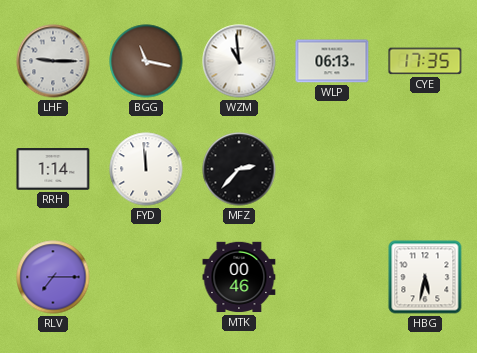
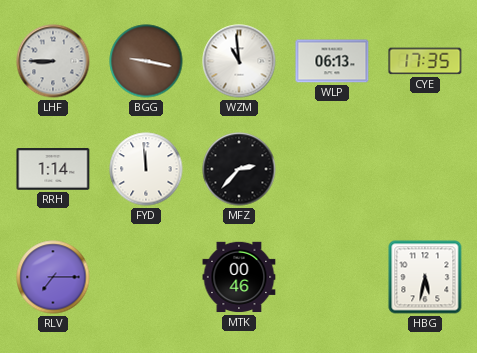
LHF: 9:15 -> 8:45
BGG: 11:17 -> 9:17
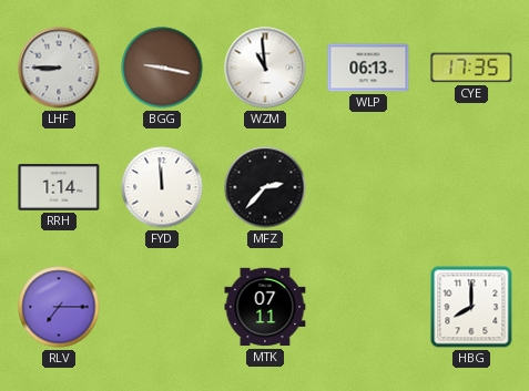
MTK: 00:46 -> 07:11
HBG: 5:32 -> 8:00
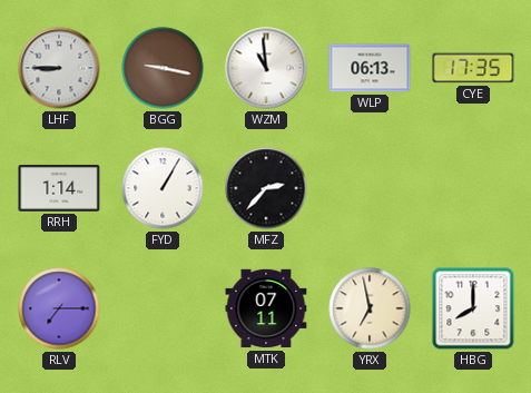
FYD: 11:59 -> 1:05
YRX: none -> 6:58
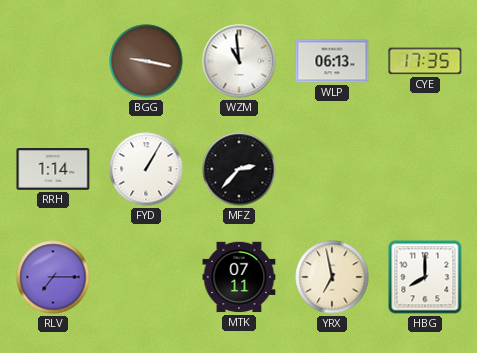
LHF: 8:45 -> none
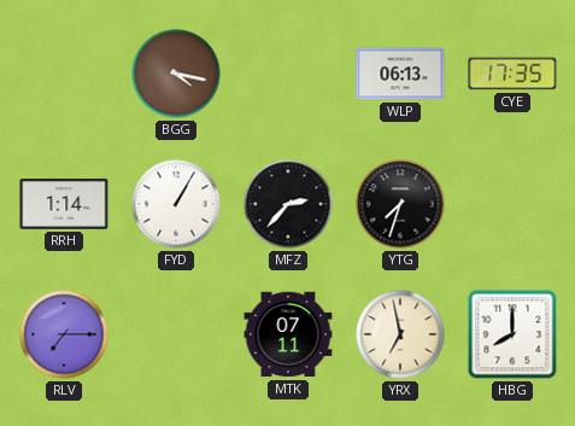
BGG: 9:17 -> 4:17
WZM: 10:59 -> none
YTG: none -> 7:33
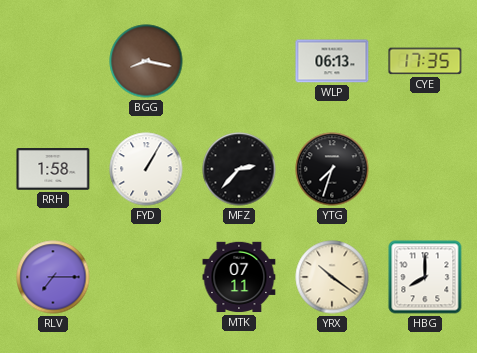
BGG: 4:17 -> 8:17
RRH: 1:14 -> 1:58
YRX: 6:58 -> 10:21
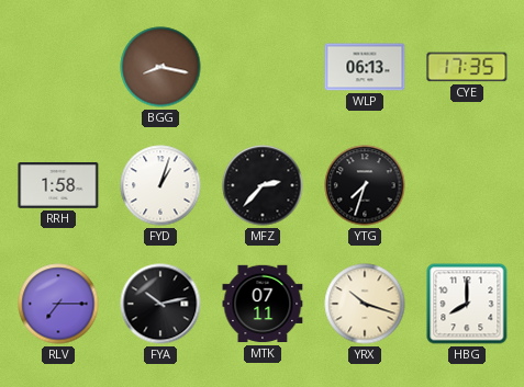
FYD: 1:05 -> 1:03
FYA: none -> 10:13
YRX: 10:21 -> 10:18
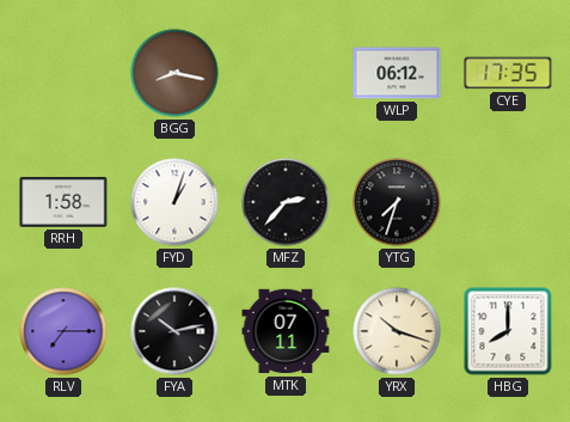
WLP: 06:13 -> 06:12
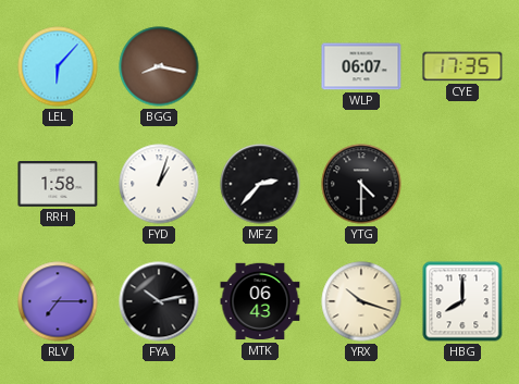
LEL: none -> 6:07
WLP: 06:12 -> 06:07
YTG: 7:33 -> 4:30
MTK: 07:11 -> 06:43
